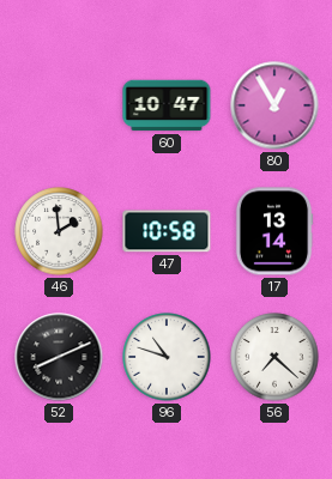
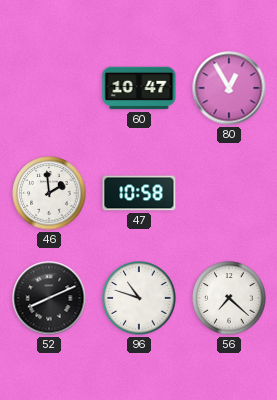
17: 13:14 -> none
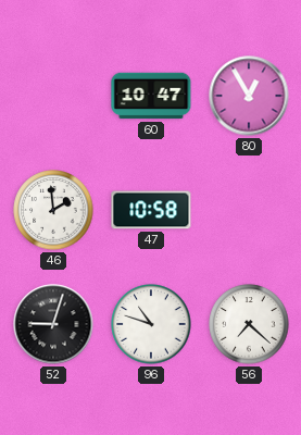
52: 8:11 -> 9:03
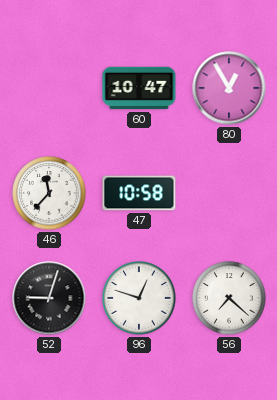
46: 1:59 -> 11:37
96: 10:48 -> 12:48
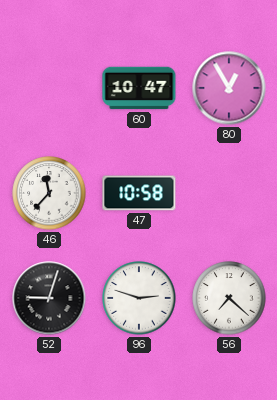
96: 12:48 -> 2:48
